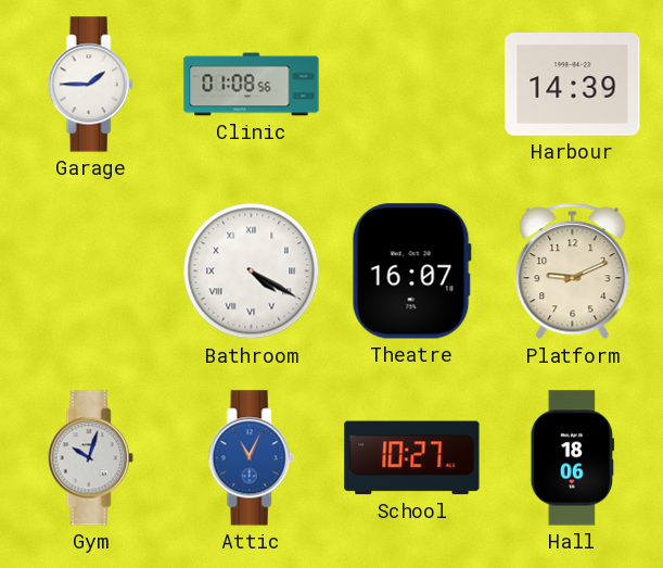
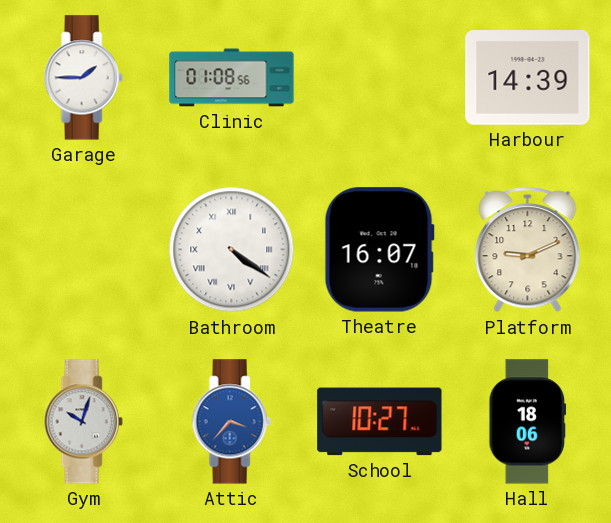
Bathroom: 4:20 -> 4:21
Attic: 11:04 -> 3:37
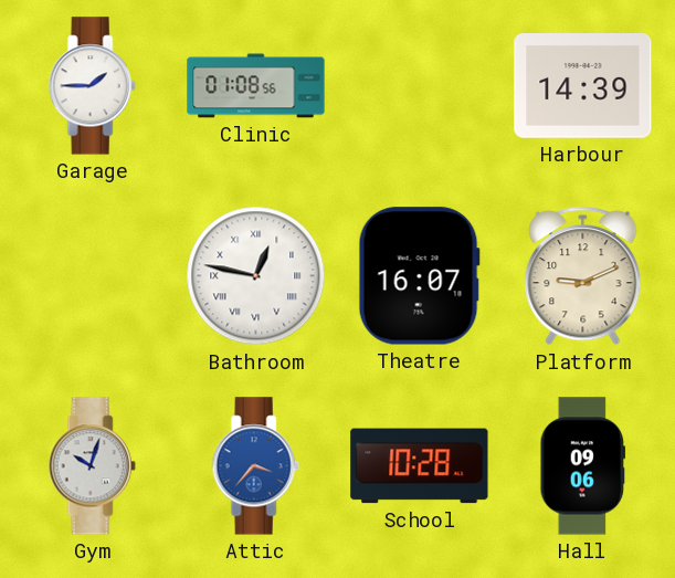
Bathroom: 4:21 -> 12:47
School: 10:27 -> 10:28
Hall: 18:06 -> 09:06
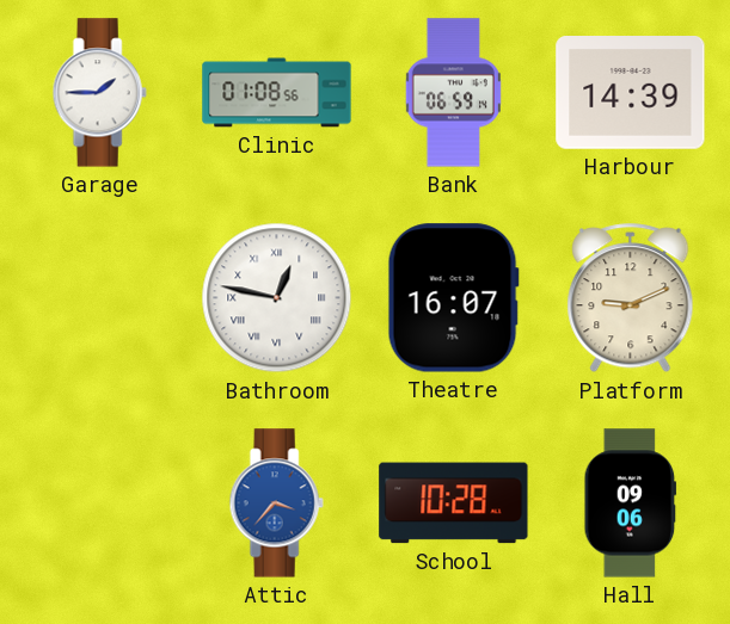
Bank: none -> 06:59
Gym: 10:03 -> none
